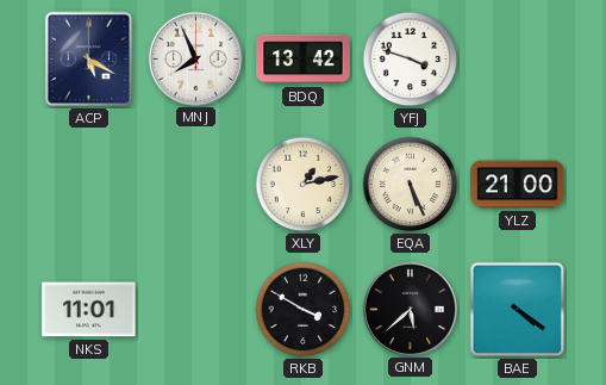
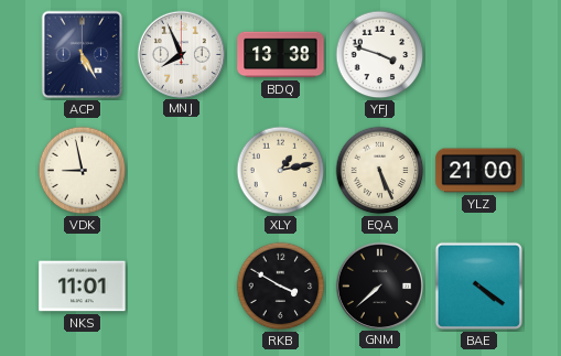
ACP: 5:20 -> 5:25
BDQ: 13:42 -> 13:38
VDK: none -> 8:58
GNM: 5:38 -> 7:38
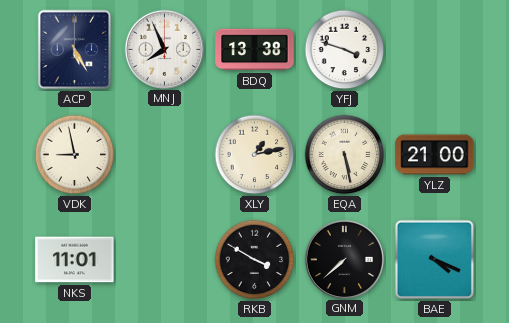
EQA: 5:26 -> 5:28
BAE: 4:21 -> 4:19
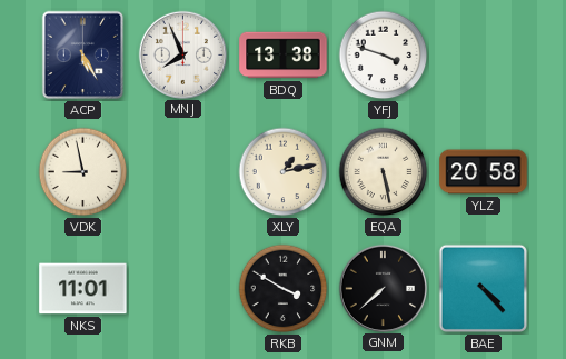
YLZ: 21:00 -> 20:58
BAE: 4:19 -> 4:23
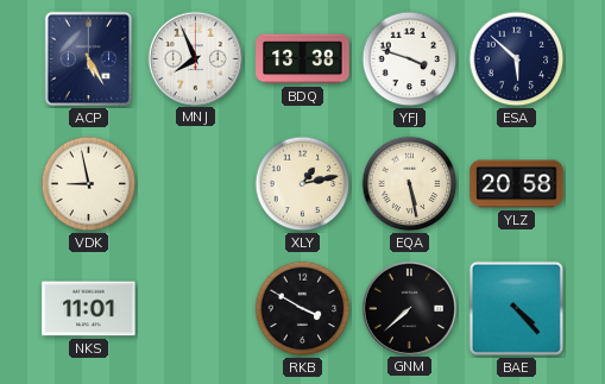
ESA: none -> 5:52
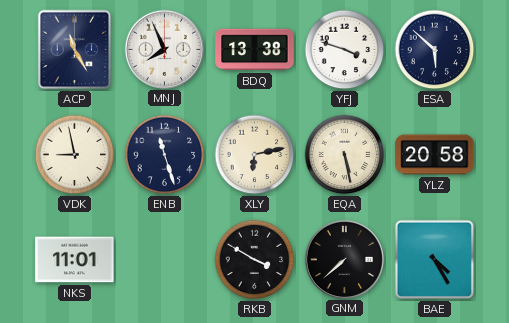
ACP: 5:25 -> 11:25
ENB: none -> 11:27
XLY: 1:13 -> 6:13
BAE: 4:23 -> 4:25
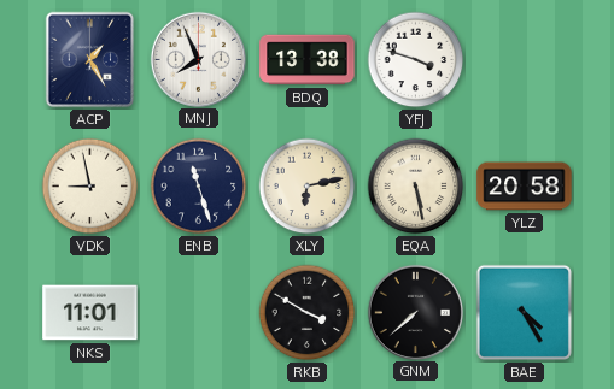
ACP: 11:25 -> 1:25
ESA: 5:52 -> none
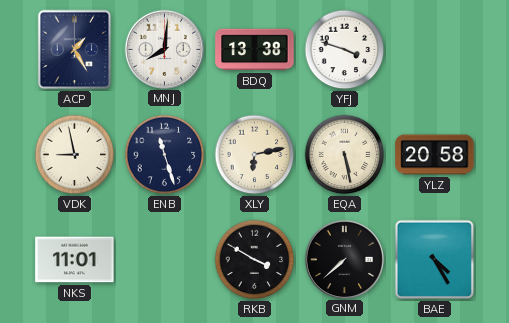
MNJ: 7:56 -> 8:01
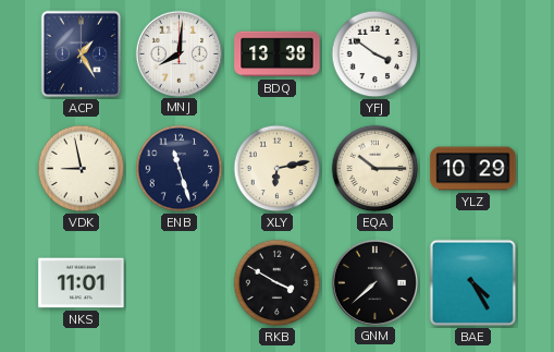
YFJ: 3:48 -> 3:51
EQA: 5:28 -> 10:15
YLZ: 20:58 -> 10:29
